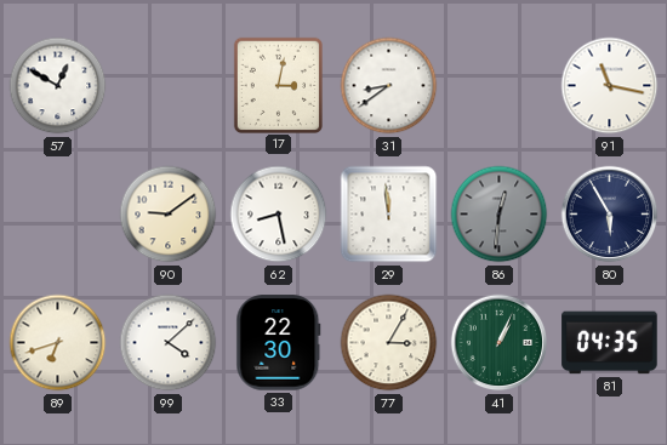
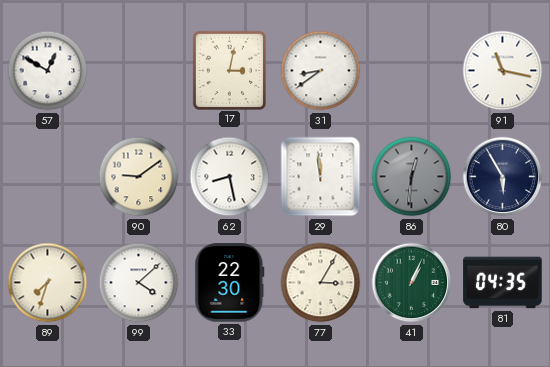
89: 6:42 -> 7:33
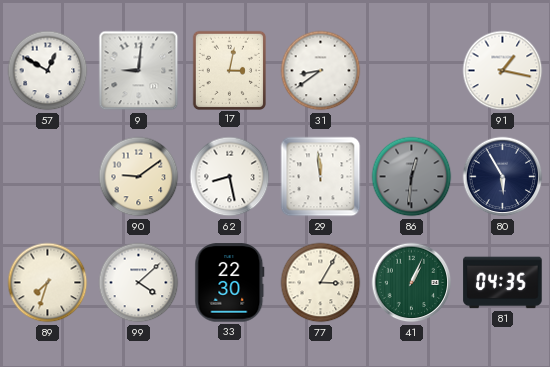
9: none -> 9:01
91: 11:17 -> 1:17
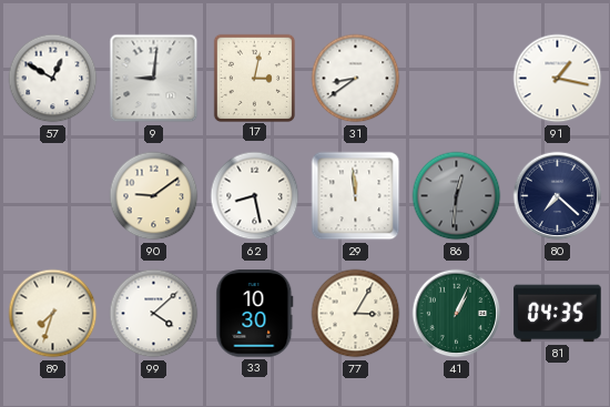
80: 5:55 -> 7:22
33: 22:30 -> 10:30
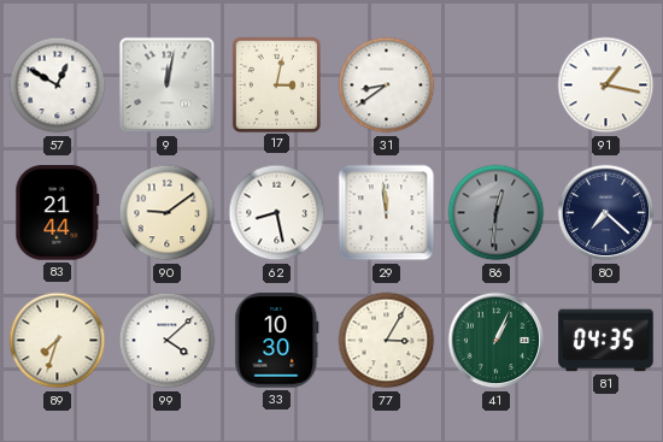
9: 9:01 -> 12:02
83: none -> 21:44
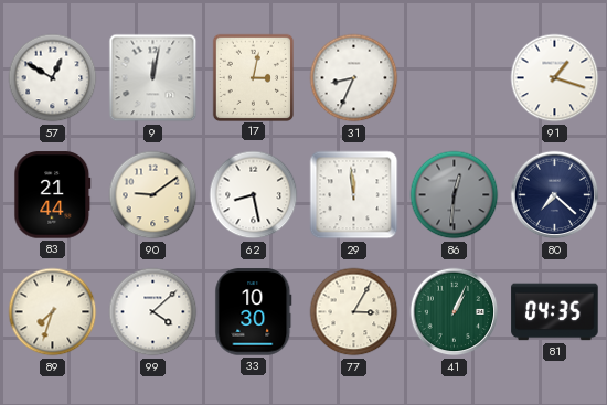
31: 8:39 -> 8:34
91: 1:17 -> 1:18
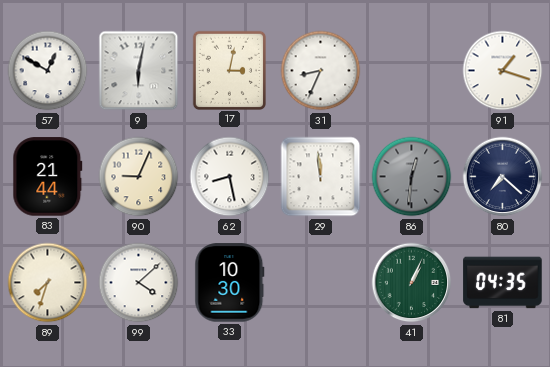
9: 12:02 -> 6:02
90: 9:09 -> 9:04
77: 3:05 -> none
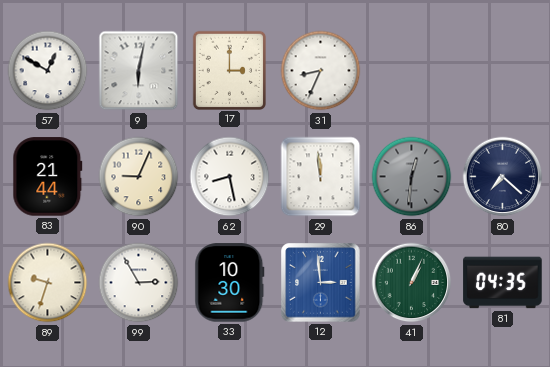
17: 3:02 -> 3:00
91: 1:18 -> none
89: 7:33 -> 9:33
99: 4:08 -> 2:55
12: none -> 2:59
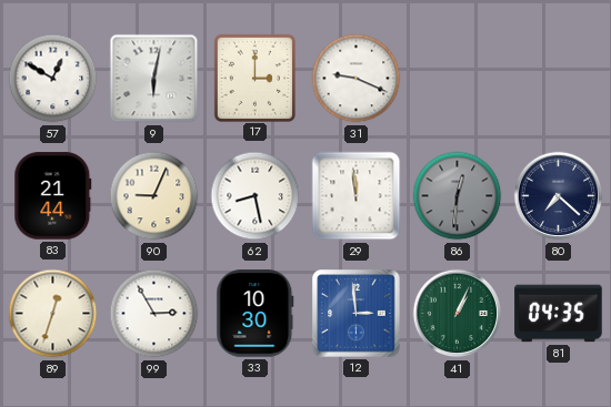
31: 8:34 -> 9:19
89: 9:33 -> 12:33
